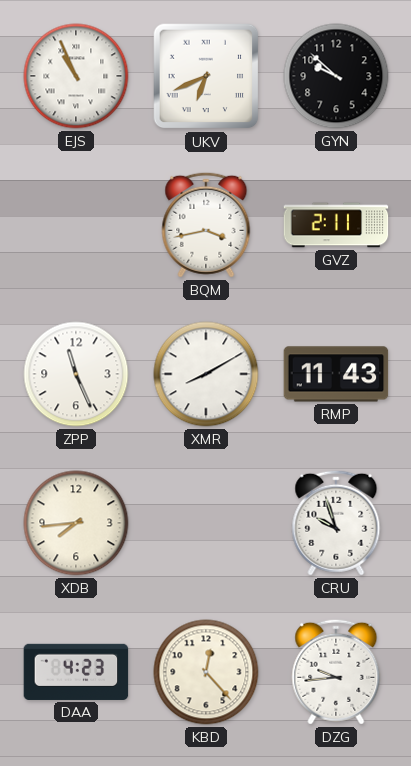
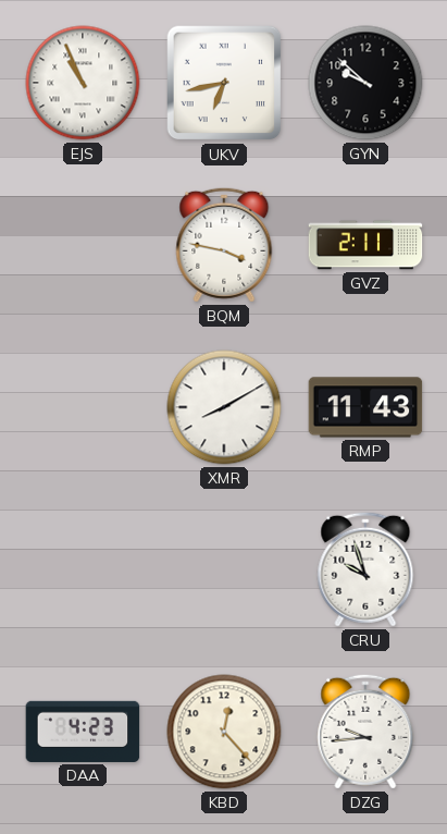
UKV: 6:41 -> 6:43
BQM: 3:43 -> 3:47
ZPP: 11:26 -> none
XDB: 7:44 -> none
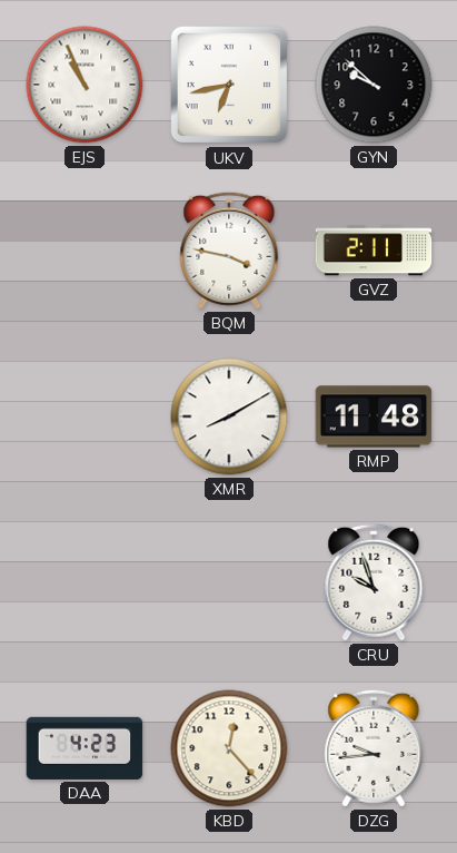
RMP: 11:43 -> 11:48
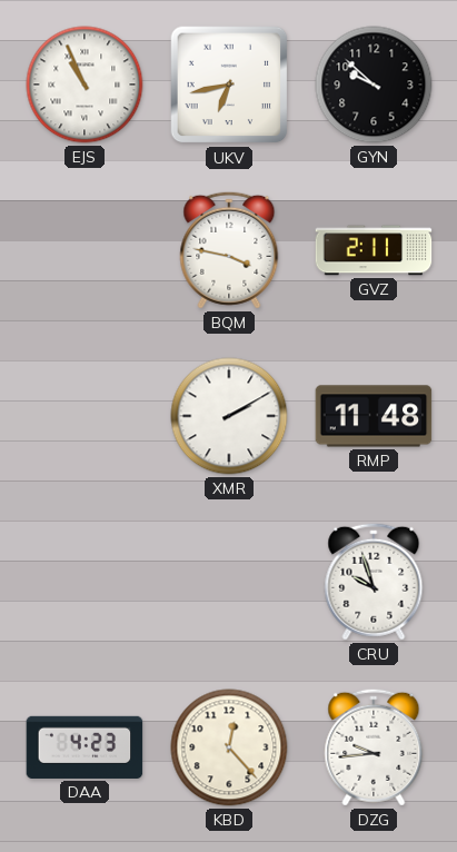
XMR: 8:10 -> 2:10
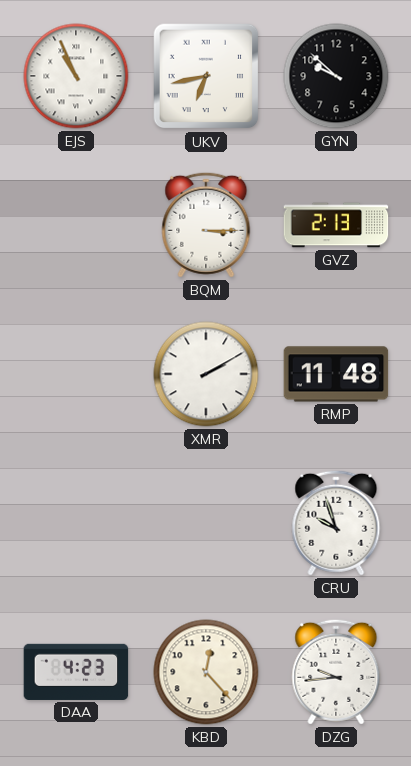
BQM: 3:47 -> 3:15
GVZ: 2:11 -> 2:13
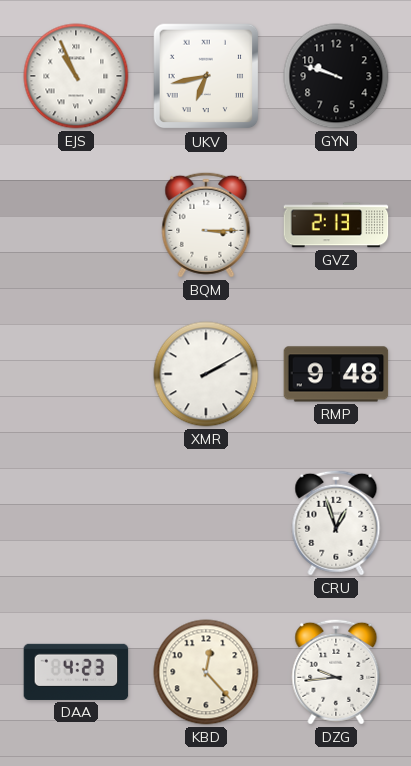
GYN: 9:52 -> 9:48
RMP: 11:48 -> 9:48
CRU: 9:57 -> 12:57
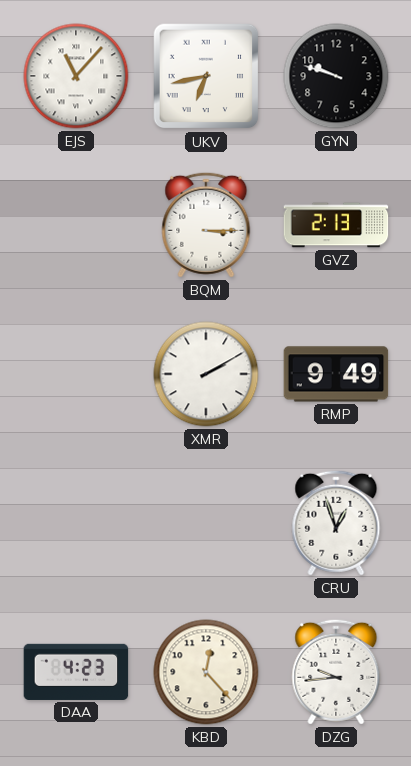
EJS: 10:56 -> 11:07
RMP: 9:48 -> 9:49
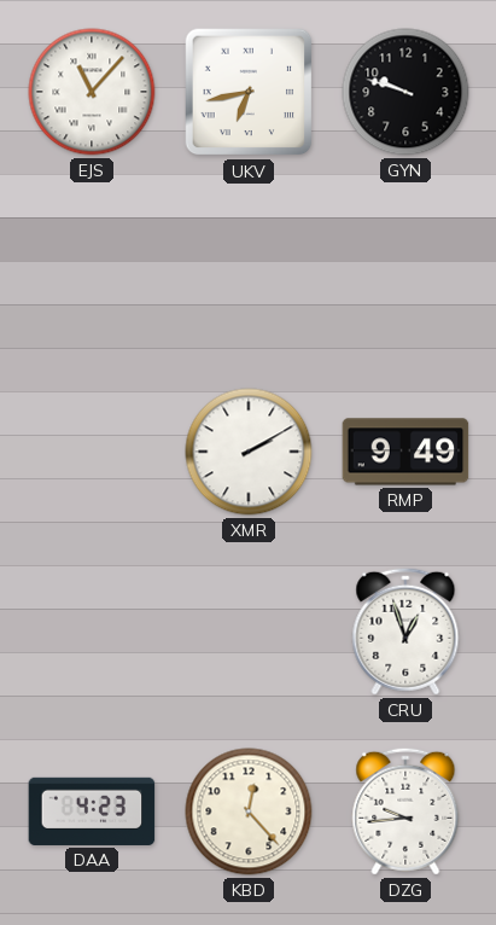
BQM: 3:15 -> none
GVZ: 2:13 -> none
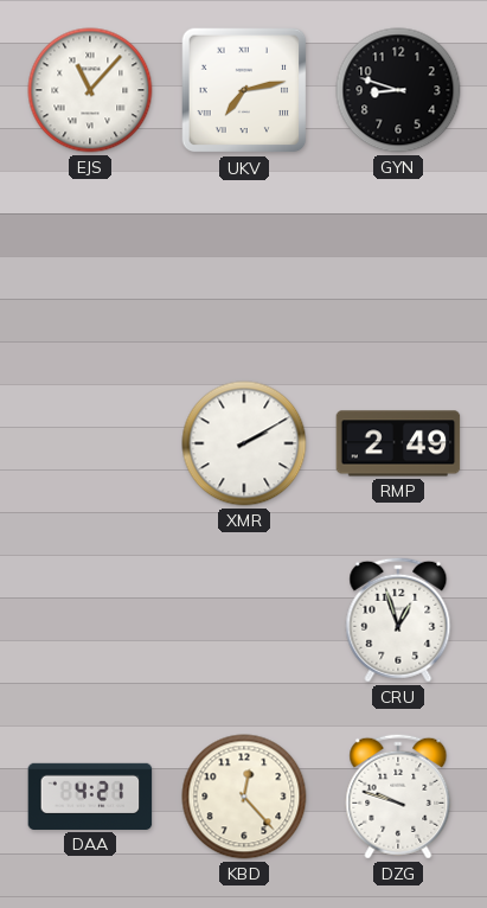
UKV: 6:43 -> 7:13
GYN: 9:48 -> 8:48
RMP: 9:49 -> 2:49
DAA: 4:23 -> 4:21
DZG: 9:44 -> 9:48
